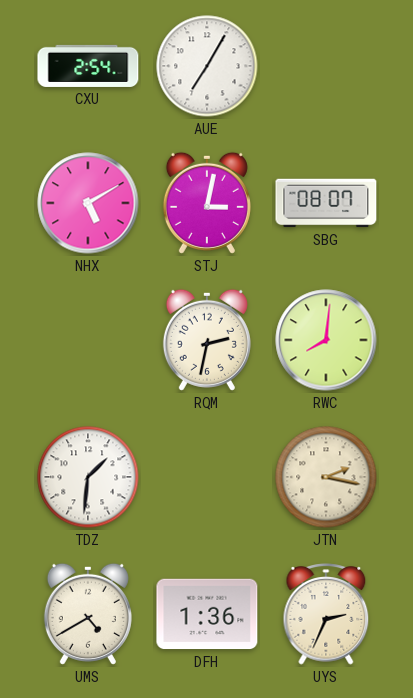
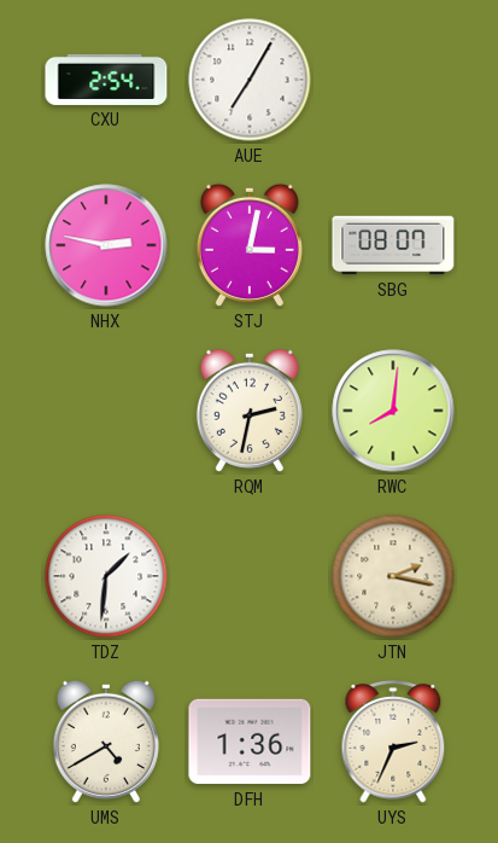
NHX: 5:10 -> 2:47
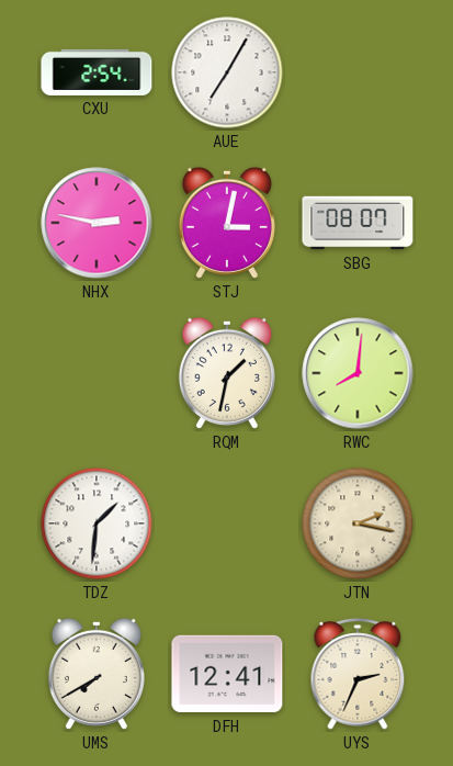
RQM: 2:32 -> 1:32
UMS: 4:40 -> 7:40
DFH: 1:36 -> 12:41
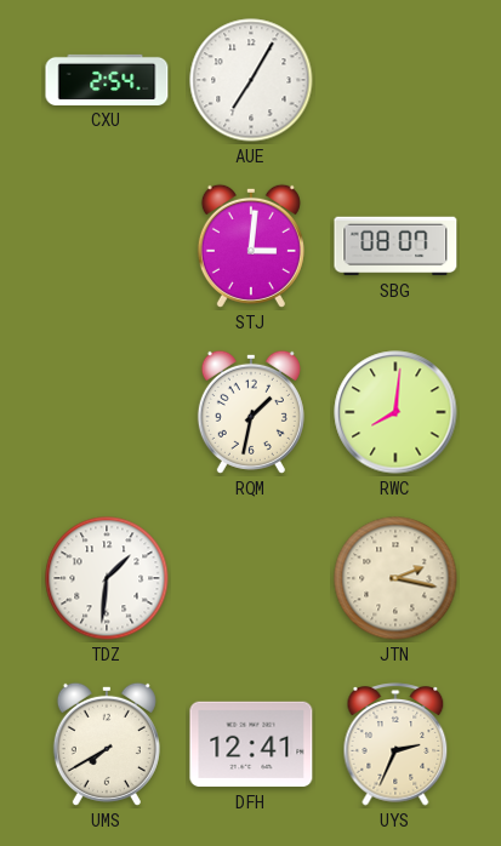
NHX: 2:47 -> none
STJ: 3:02 -> 3:01
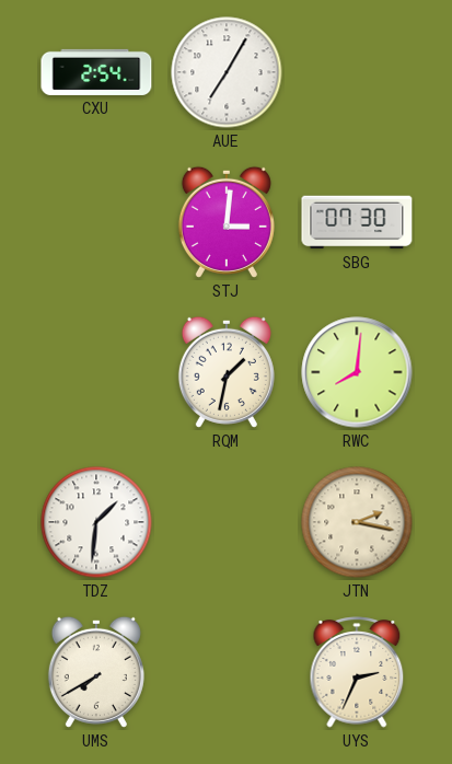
SBG: 08:07 -> 07:30
DFH: 12:41 -> none
